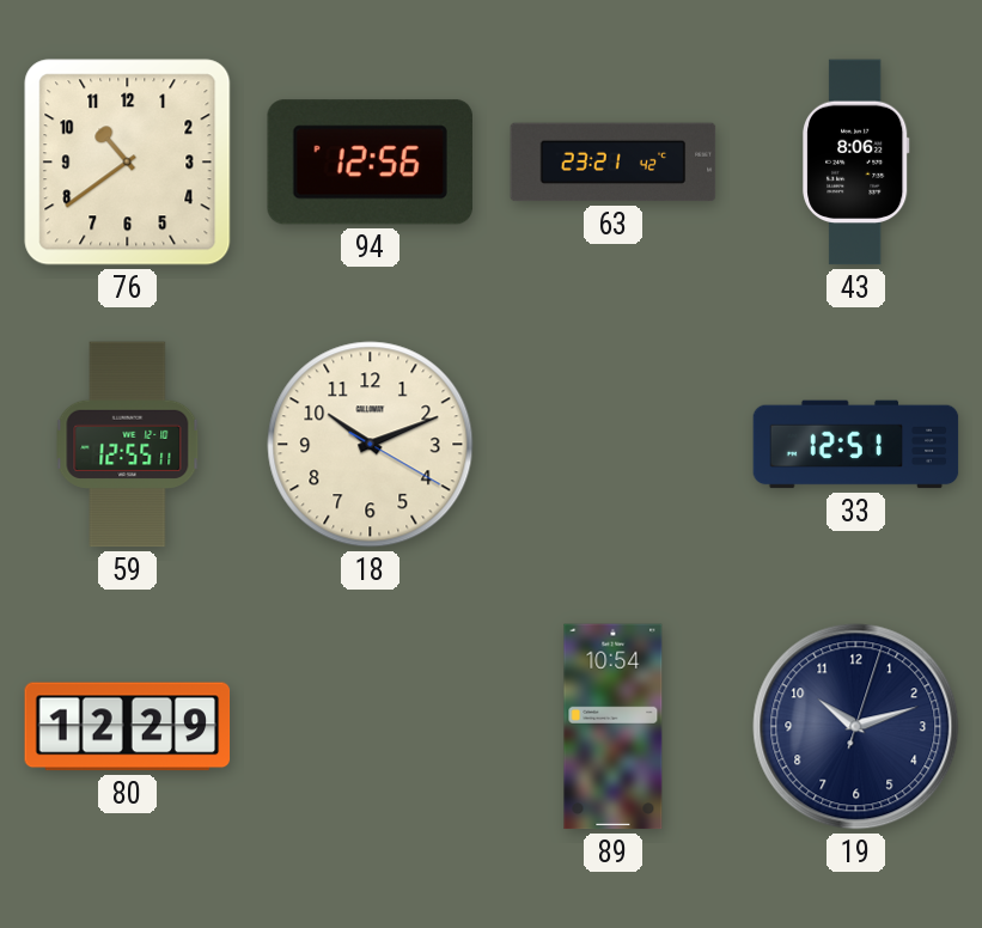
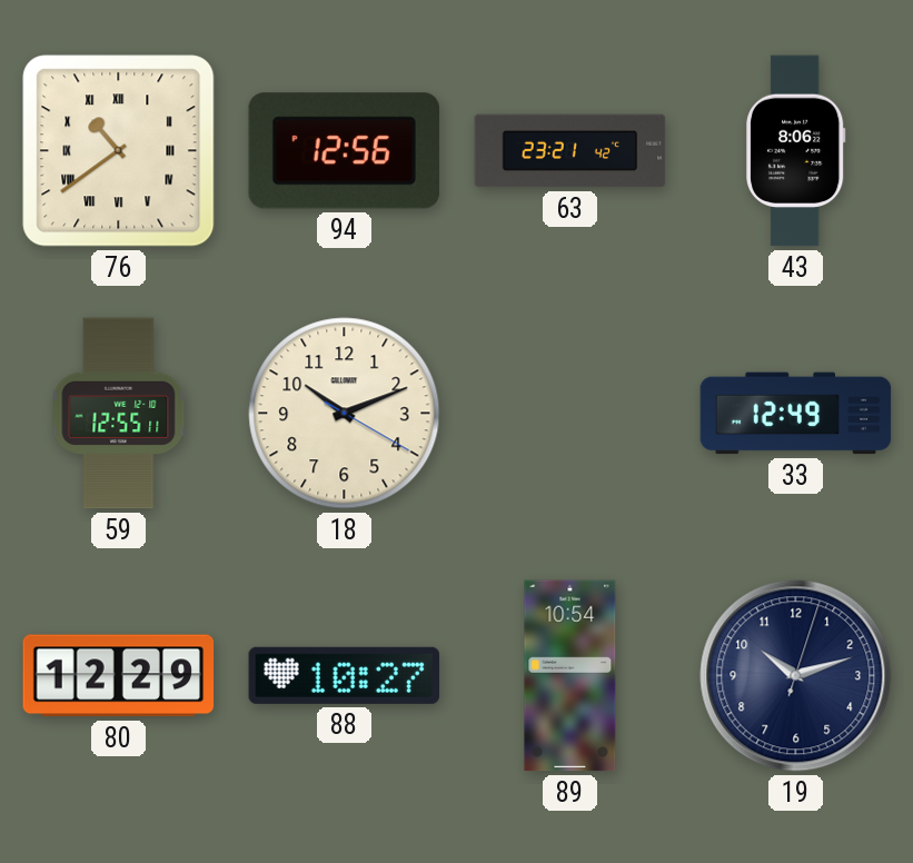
76 numerals: Arabic -> Roman
33: 12:51 -> 12:49
88: none -> 10:27
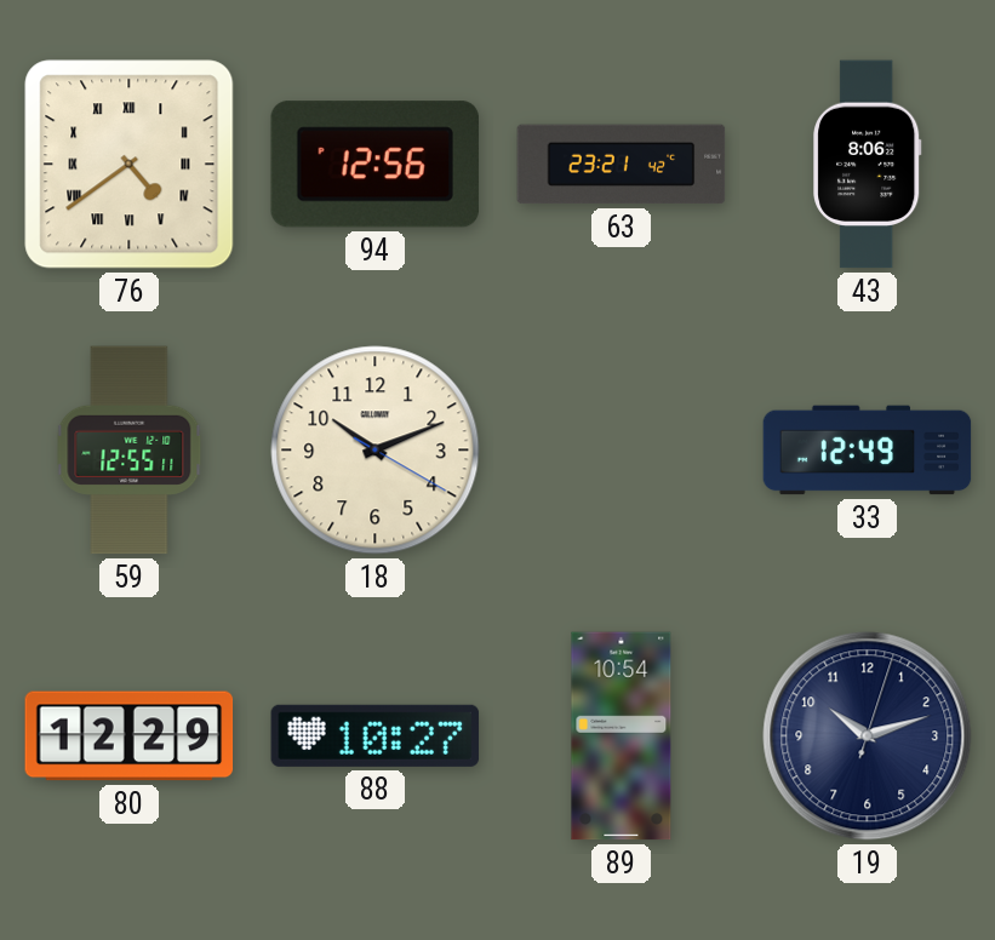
76: 10:39 -> 4:39
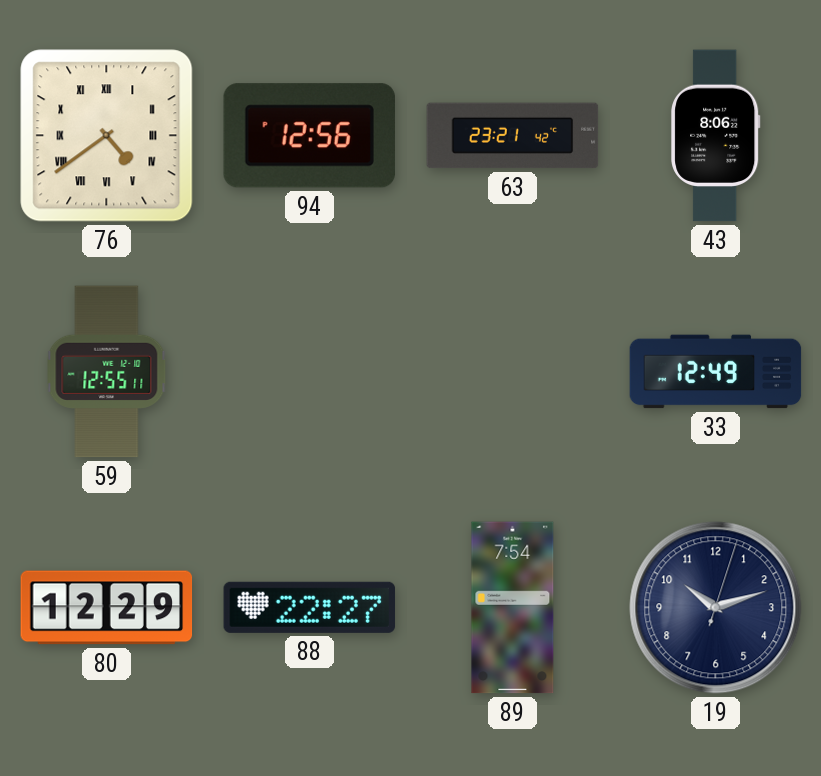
18: 10:11 -> none
88: 10:27 -> 22:27
89: 10:54 -> 7:54
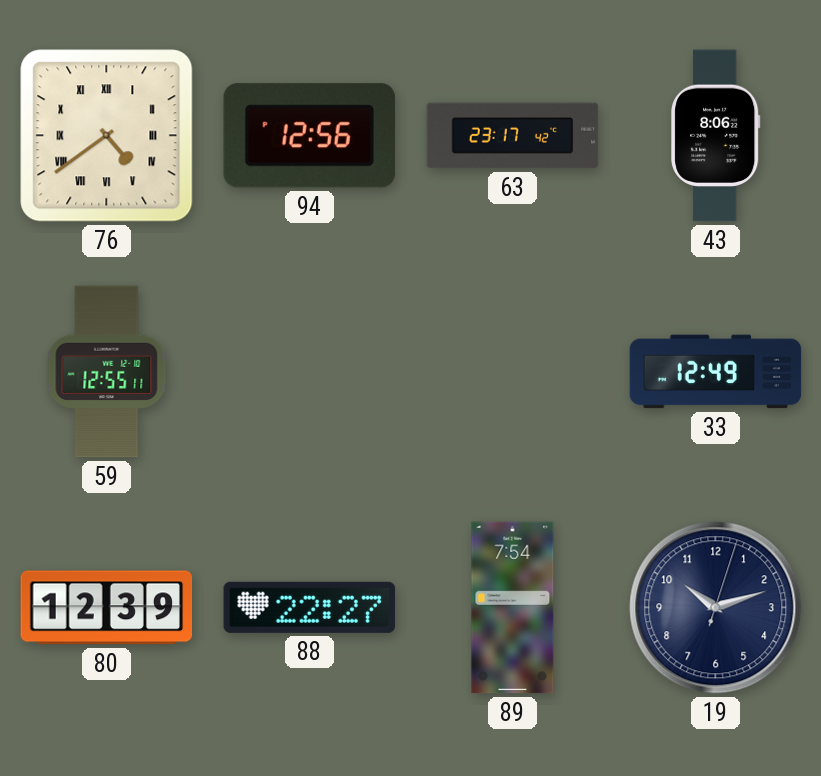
63: 23:21 -> 23:17
80: 12:29 -> 12:39
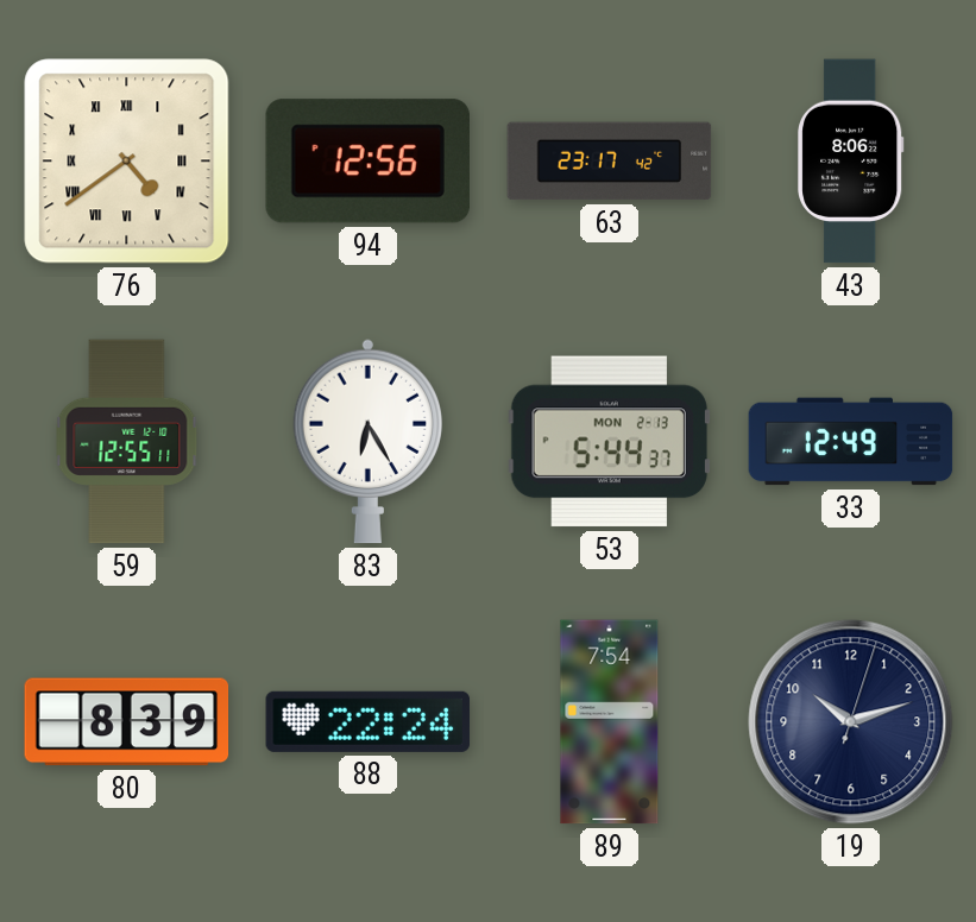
83: none -> 6:25
53: none -> 5:44
80: 12:39 -> 8:39
88: 22:27 -> 22:24
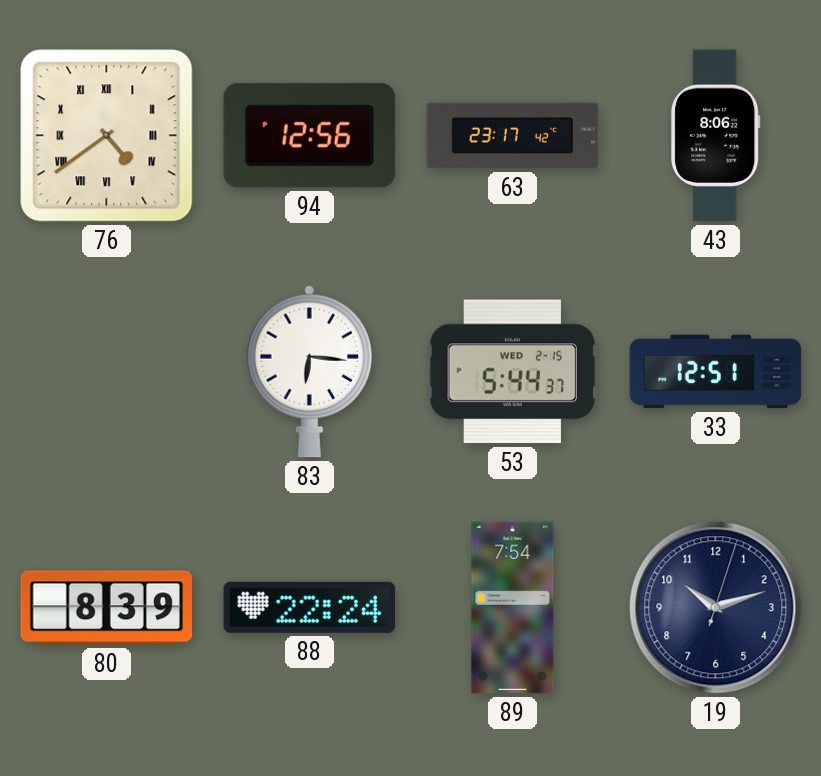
59: 12:55 -> none
83: 6:25 -> 6:16
53 date: MON 2-13 -> WED 2-15
33: 12:49 -> 12:51
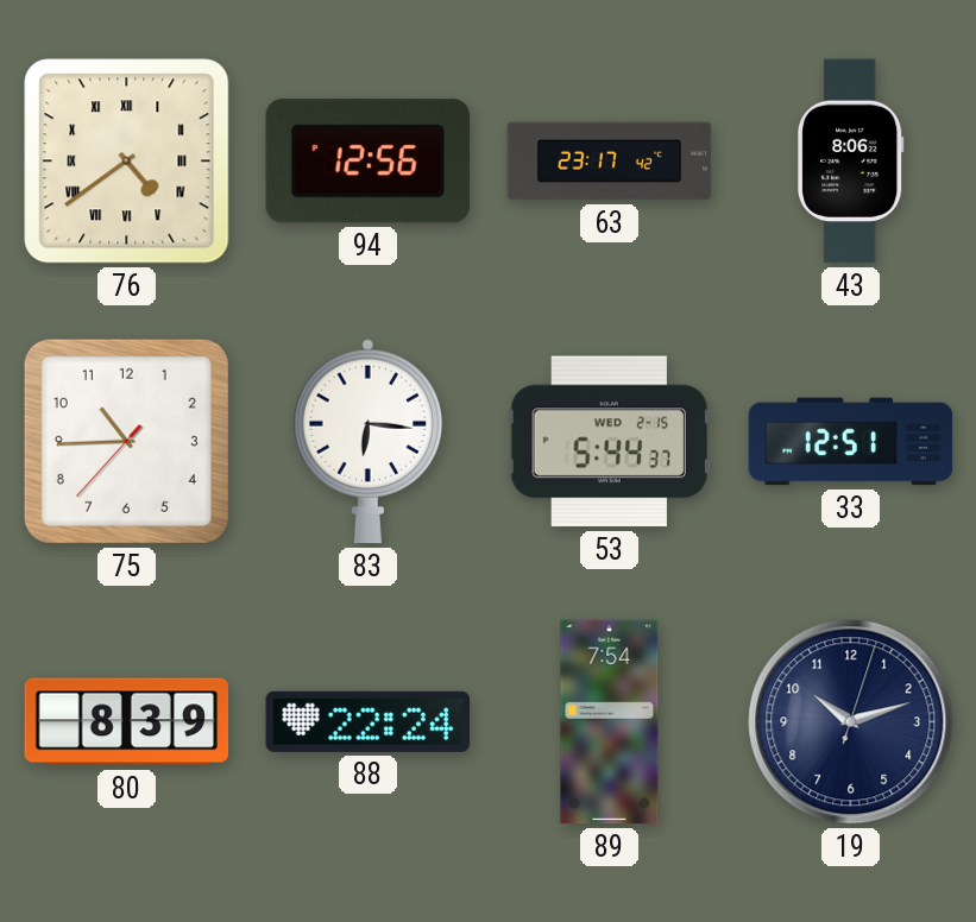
75: none -> 10:44
